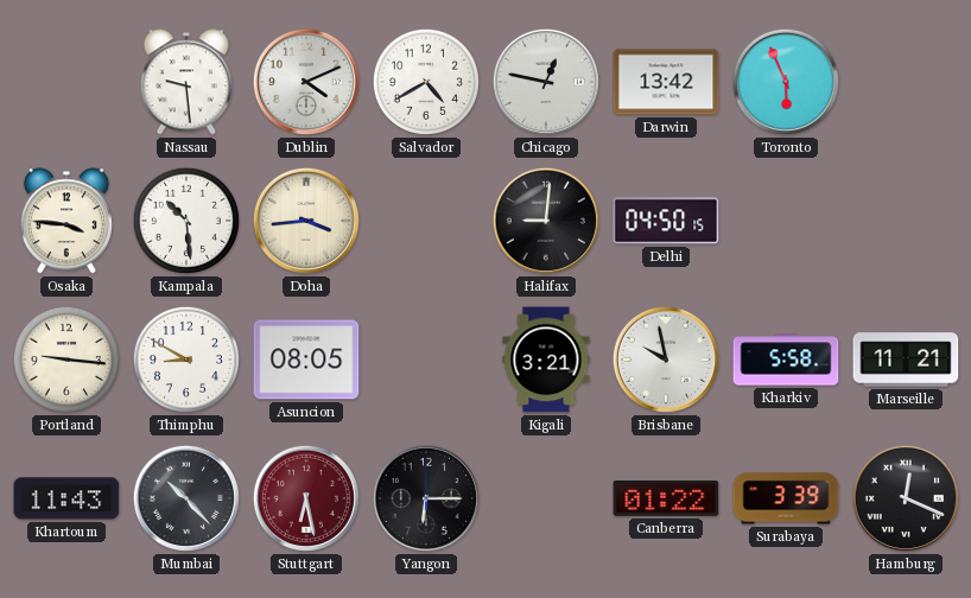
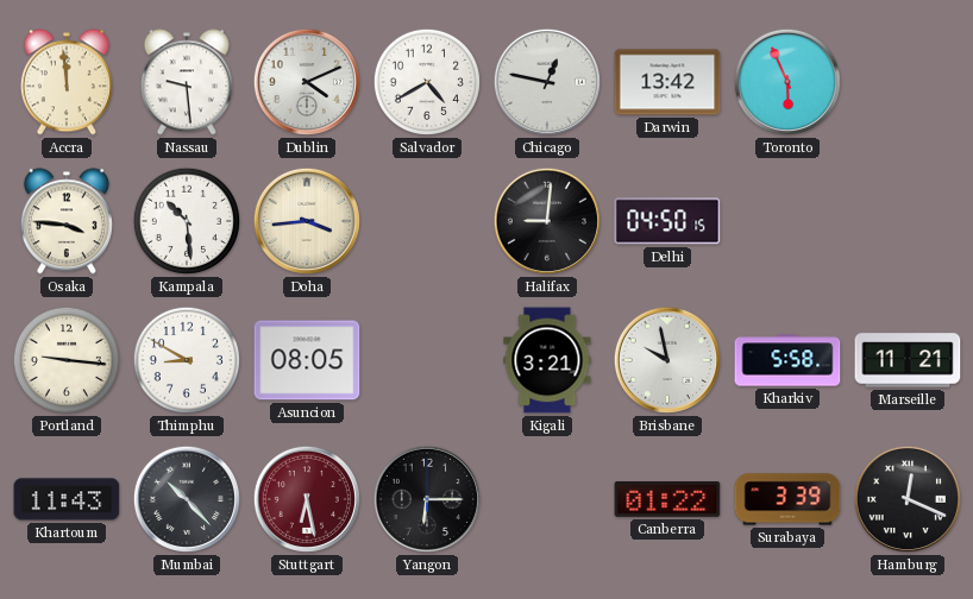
Accra: none -> 11:59
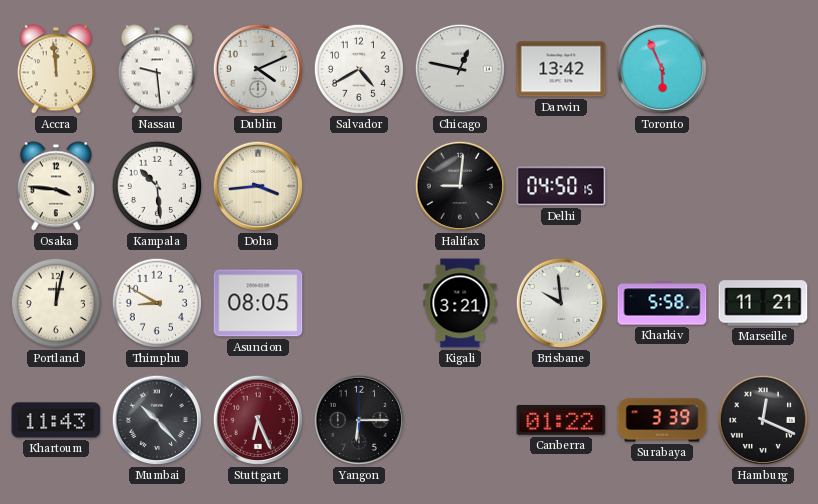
Portland: 9:16 -> 12:02
Brisbane: 9:58 -> 9:59
Stuttgart: 6:28 -> 6:26
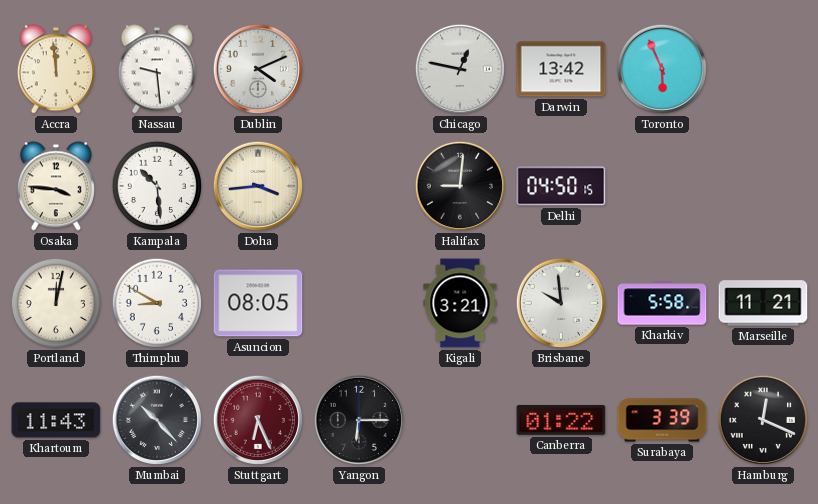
Salvador: 4:40 -> none
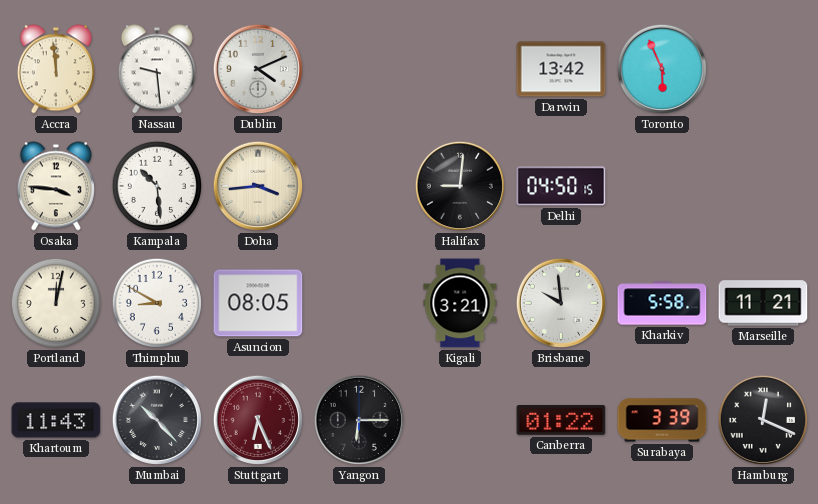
Chicago: 12:47 -> none
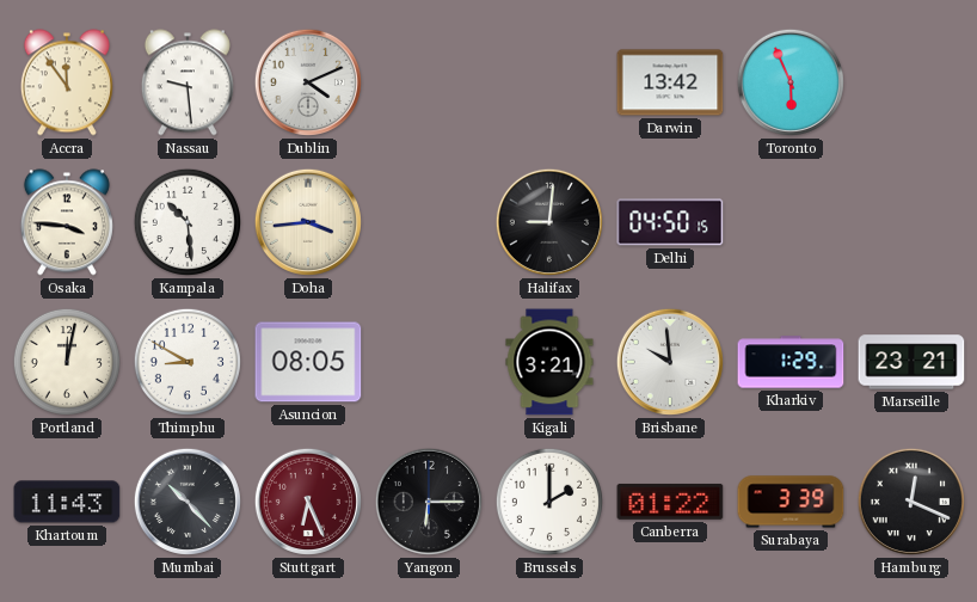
Accra: 11:59 -> 11:54
Kharkiv: 5:58 -> 1:29
Marseille: 11:21 -> 23:21
Brussels: none -> 2:00
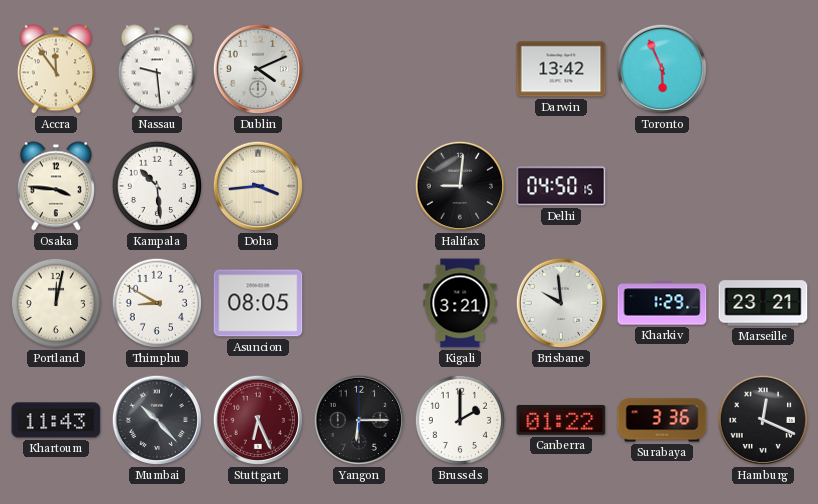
Surabaya: 3:39 -> 3:36
